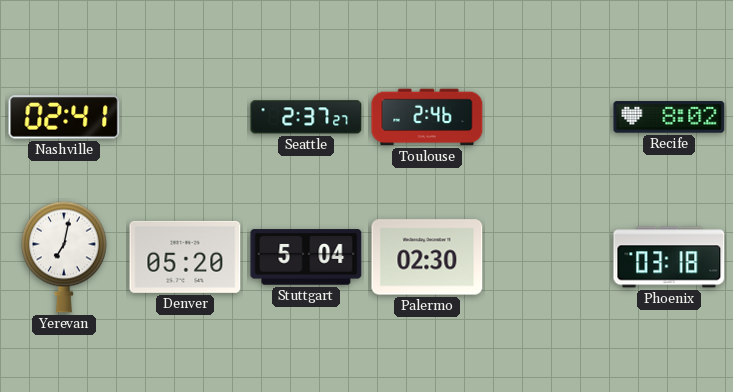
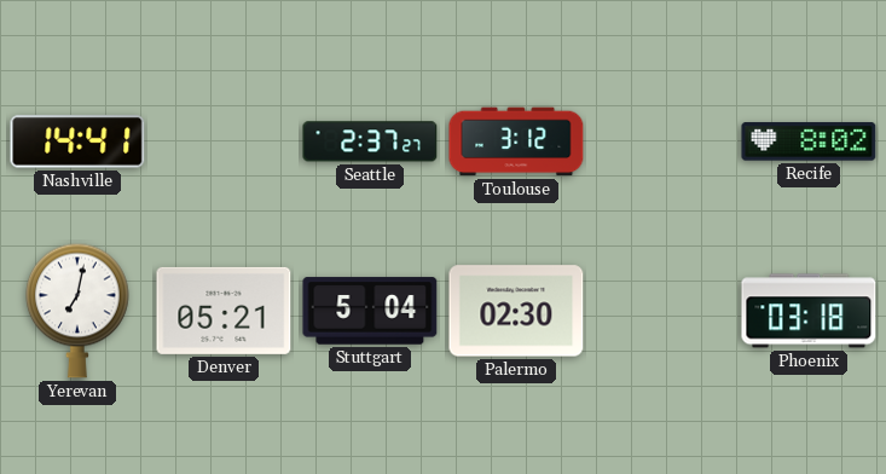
Nashville: 02:41 -> 14:41
Toulouse: 2:46 -> 3:12
Denver: 05:20 -> 05:21
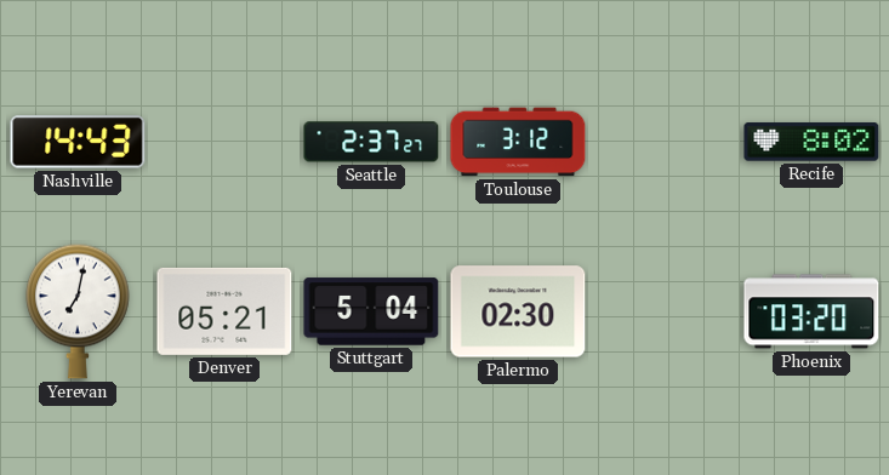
Nashville: 14:41 -> 14:43
Phoenix: 03:18 -> 03:20
